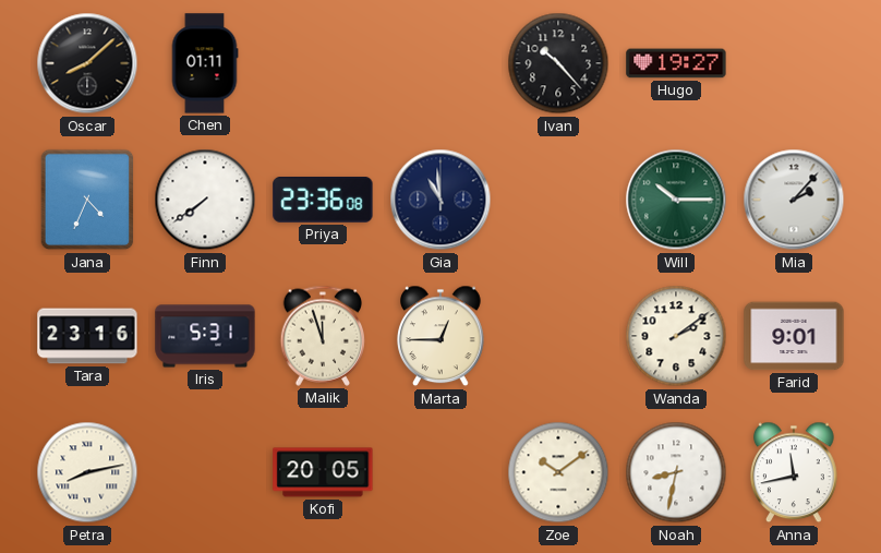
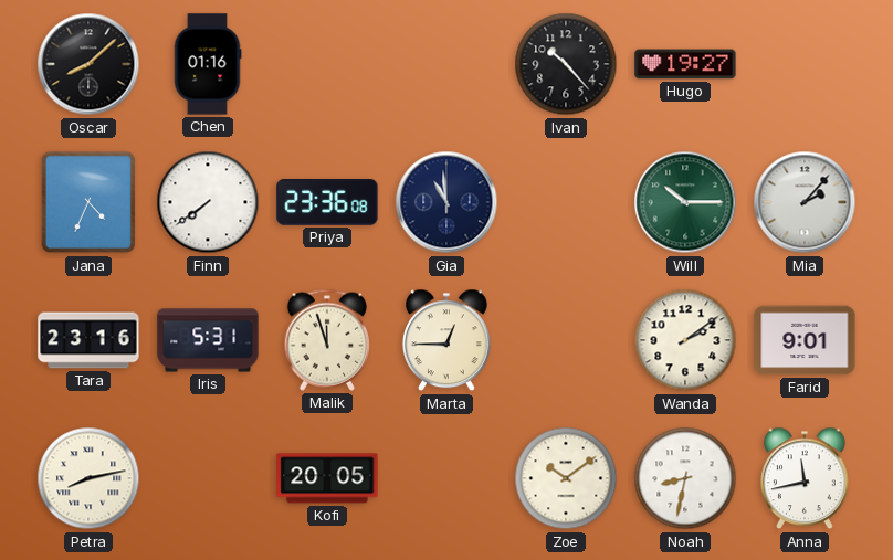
Chen: 01:11 -> 01:16
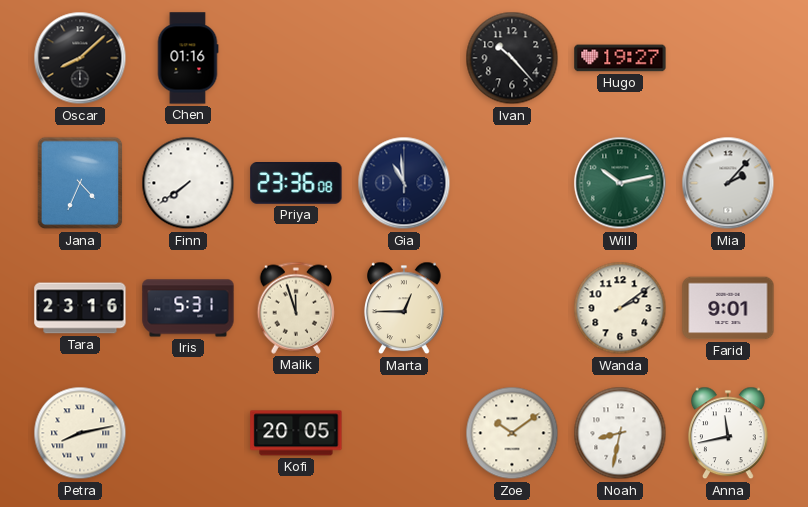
Will: 10:15 -> 10:13
